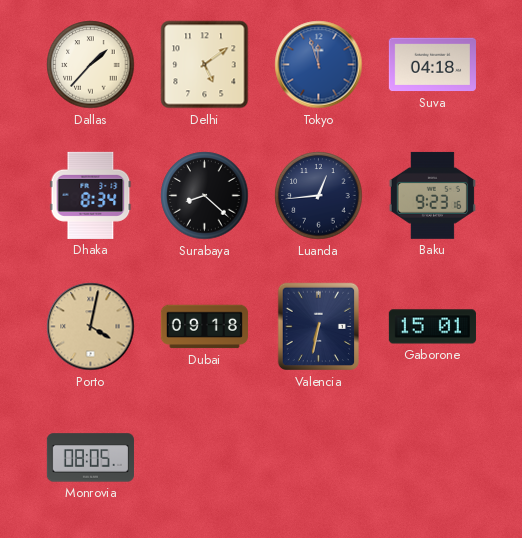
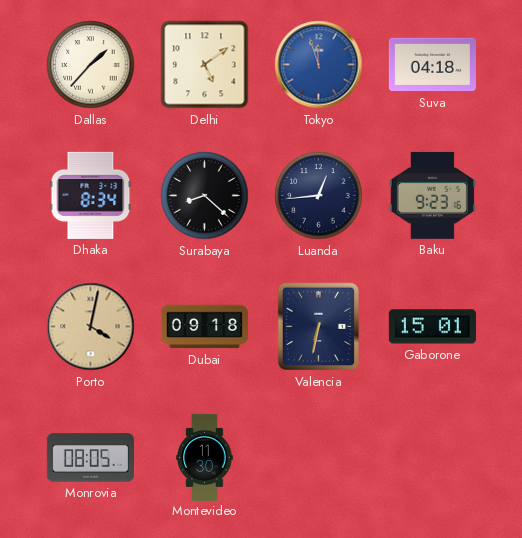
Montevideo: none -> 11:30
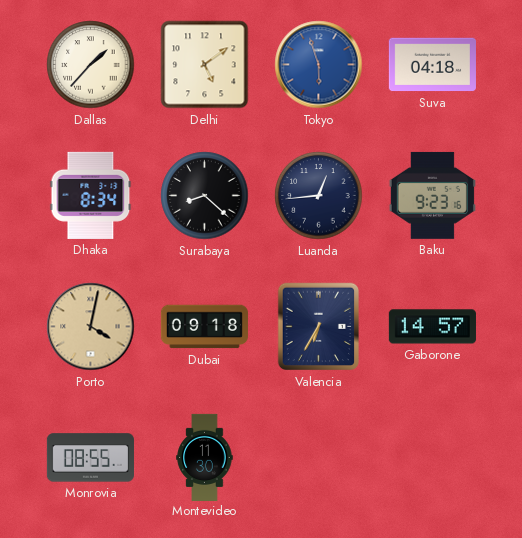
Tokyo: 11:57 -> 5:57
Valencia: 6:32 -> 6:35
Gaborone: 15:01 -> 14:57
Monrovia: 08:05 -> 08:55
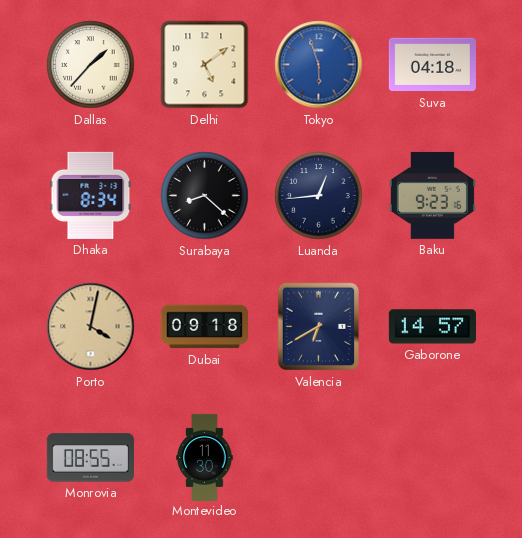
Valencia: 6:35 -> 6:40
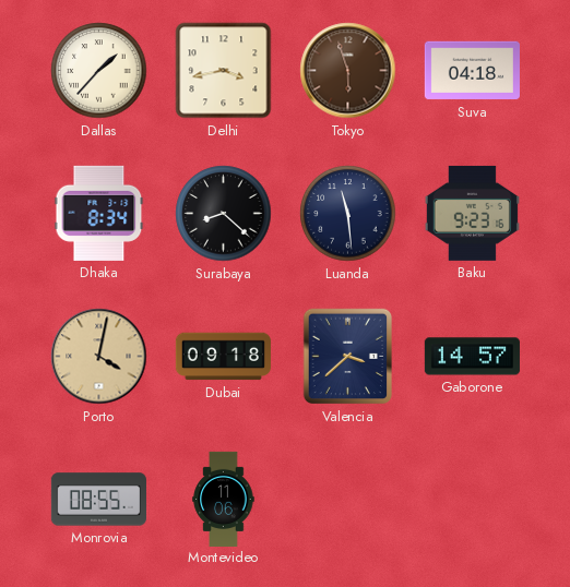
Delhi: 5:09 -> 3:43
Tokyo dial: blue -> brown
Luanda: 12:44 -> 11:29
Valencia: 6:40 -> 3:38
Montevideo: 11:30 -> 11:06
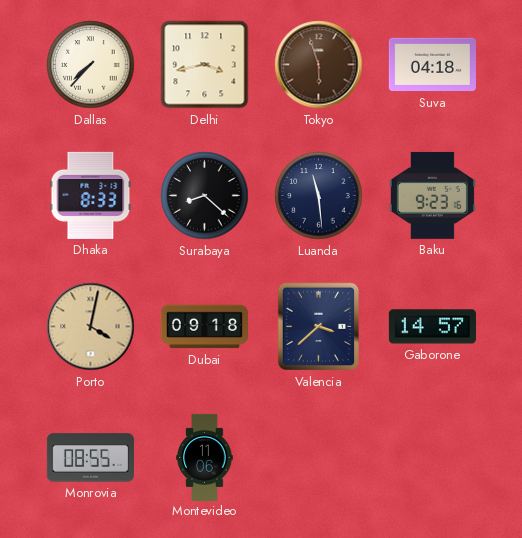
Dallas: 1:37 -> 7:37
Dhaka: 8:34 -> 8:33
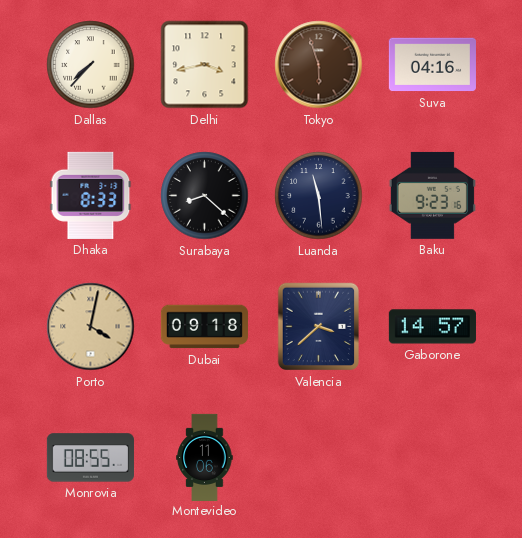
Suva: 04:18 -> 04:16
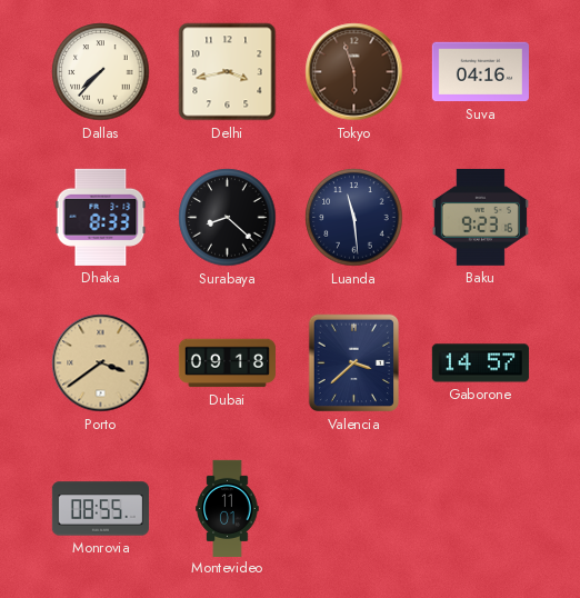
Porto: 4:02 -> 3:39
Montevideo: 11:06 -> 11:01
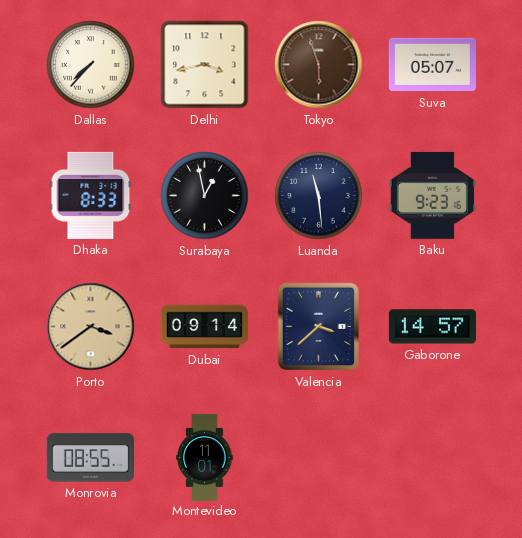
Suva: 04:16 -> 05:07
Surabaya: 8:22 -> 12:58
Dubai: 09:18 -> 09:14
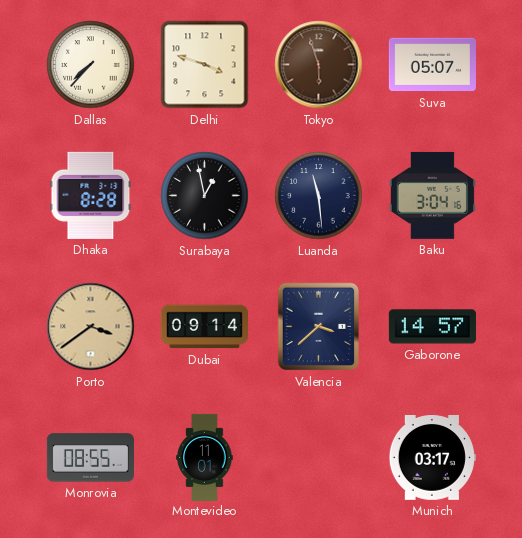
Delhi: 3:43 -> 3:48
Dhaka: 8:33 -> 8:28
Baku: 9:23 -> 3:04
Munich: none -> 03:17
